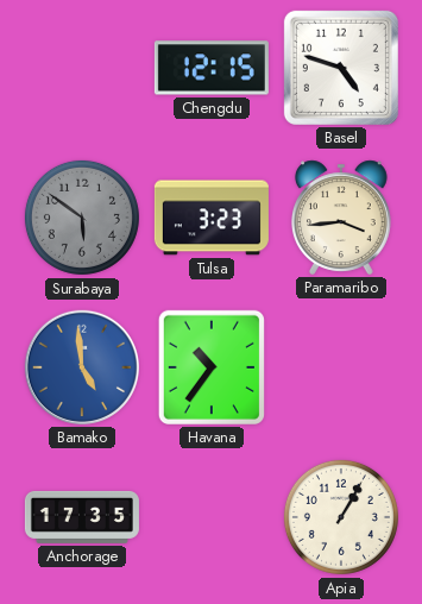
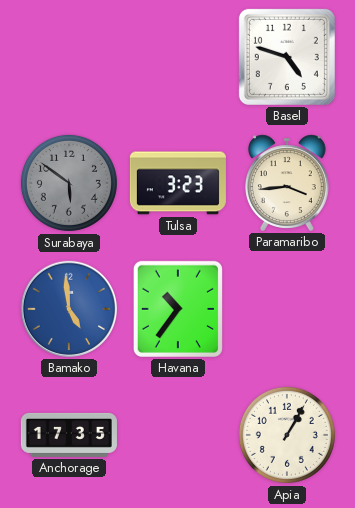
Chengdu: 12:15 -> none
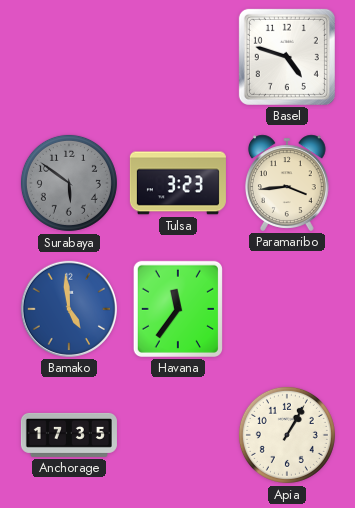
Havana: 10:36 -> 11:36
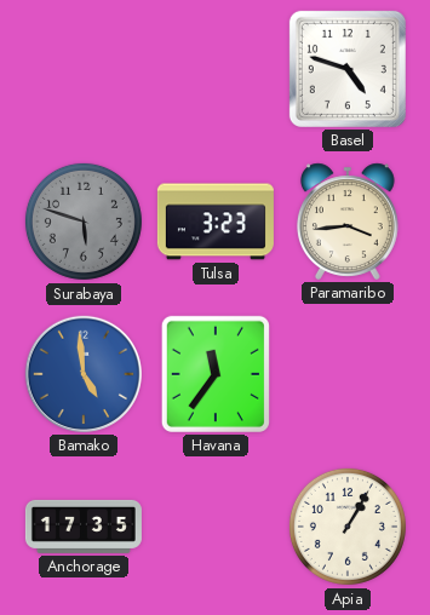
Surabaya: 5:51 -> 5:48
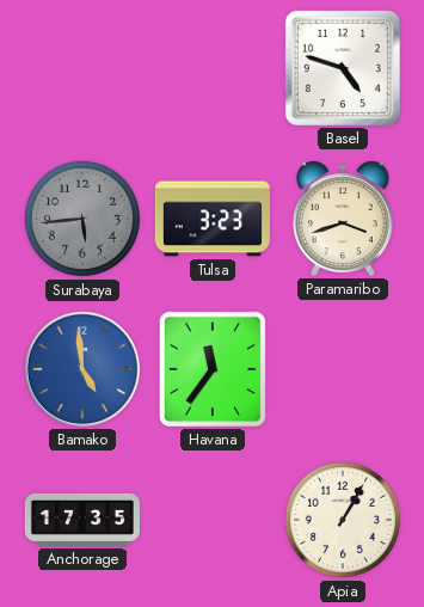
Surabaya: 5:48 -> 5:44
Paramaribo: 3:44 -> 3:42
